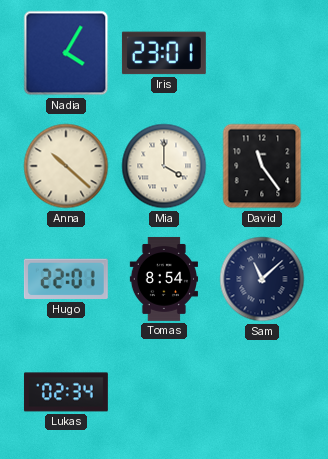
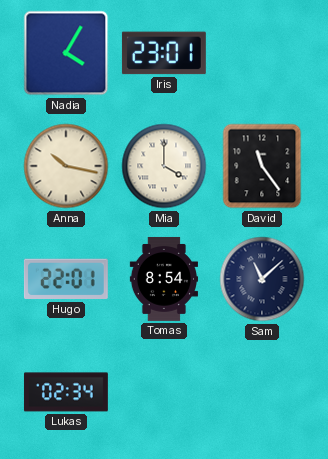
Anna: 10:22 -> 10:17
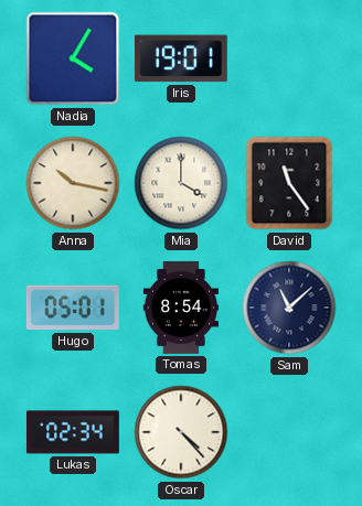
Iris: 23:01 -> 19:01
Hugo: 22:01 -> 05:01
Oscar: none -> 4:23
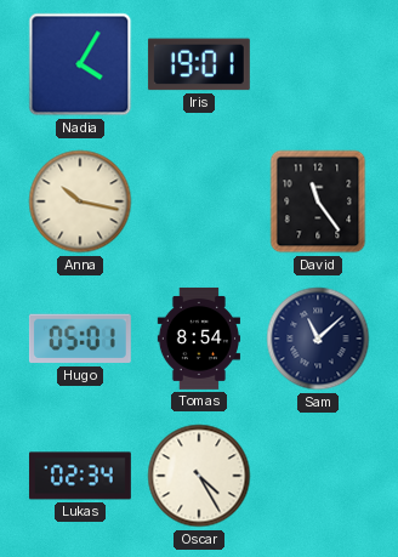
Mia: 4:00 -> none
Oscar: 4:23 -> 4:25
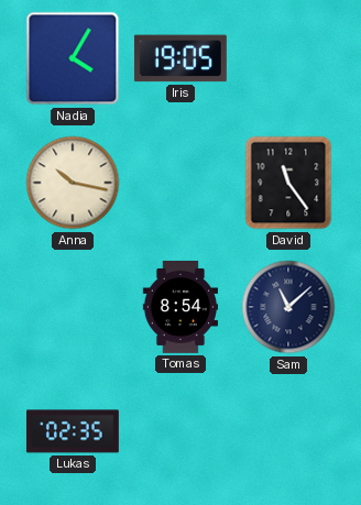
Iris: 19:01 -> 19:05
Hugo: 05:01 -> none
Lukas: 02:34 -> 02:35
Oscar: 4:25 -> none
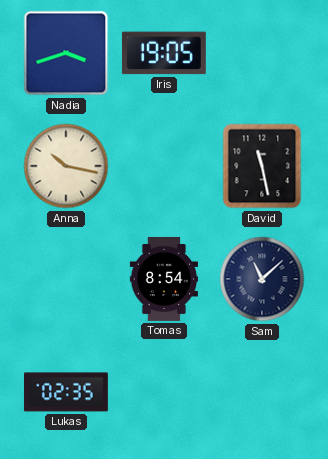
Nadia: 4:05 -> 3:42
David: 11:24 -> 11:28
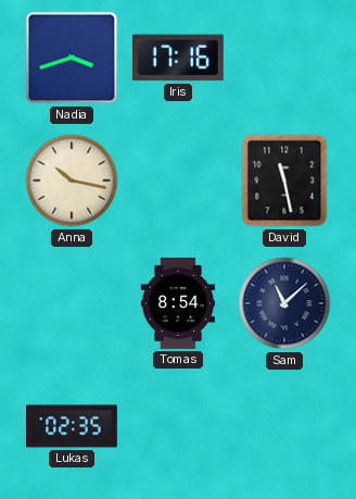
Iris: 19:05 -> 17:16
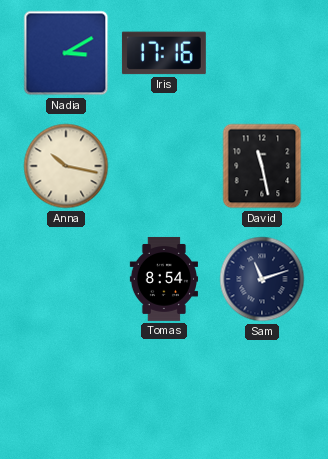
Nadia: 3:42 -> 3:10
Sam: 11:08 -> 11:12
Lukas: 02:35 -> none
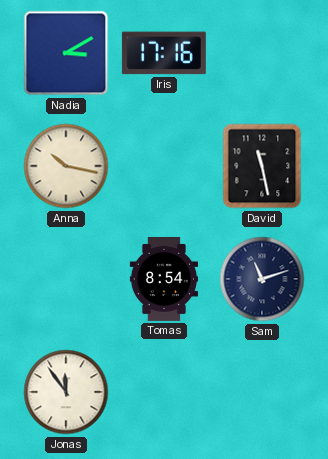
Jonas: none -> 11:54
